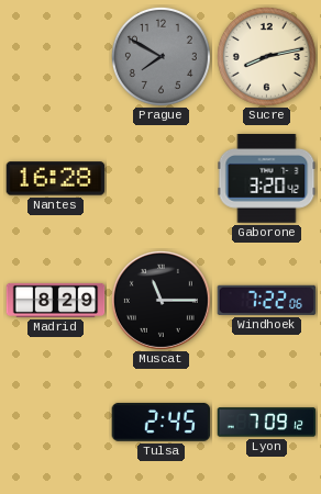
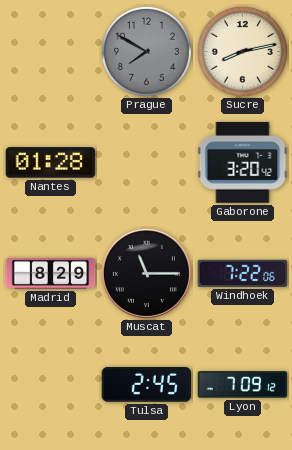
Nantes: 16:28 -> 01:28
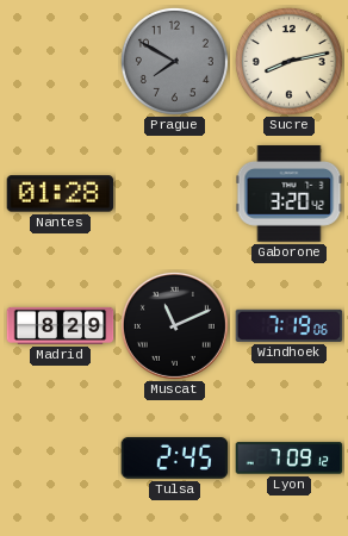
Muscat: 11:15 -> 11:11
Windhoek: 7:22 -> 7:19
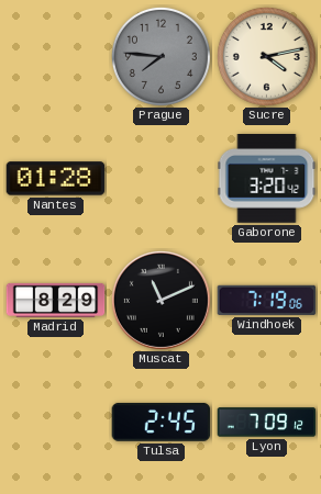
Prague: 7:50 -> 7:46
Sucre: 8:13 -> 4:13
